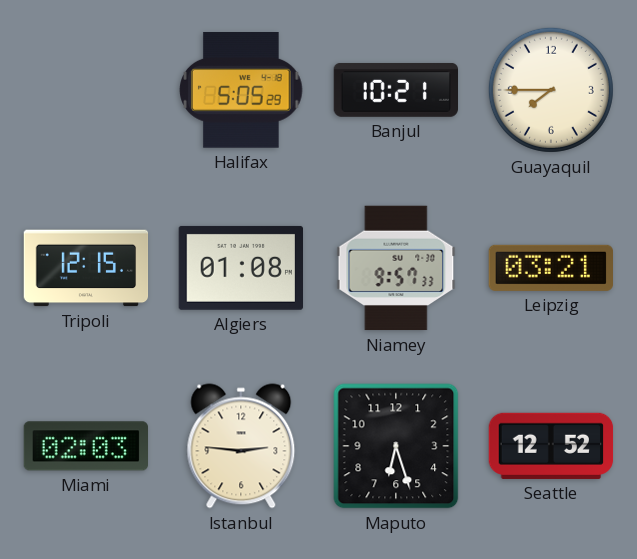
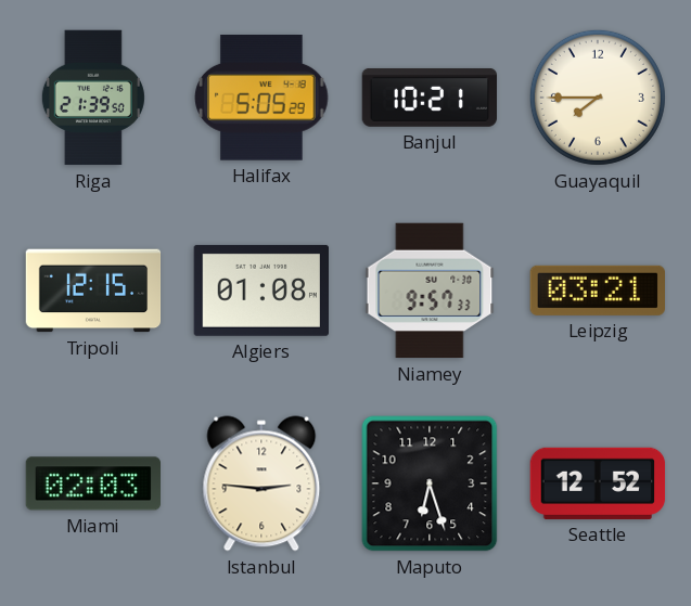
Riga: none -> 21:39
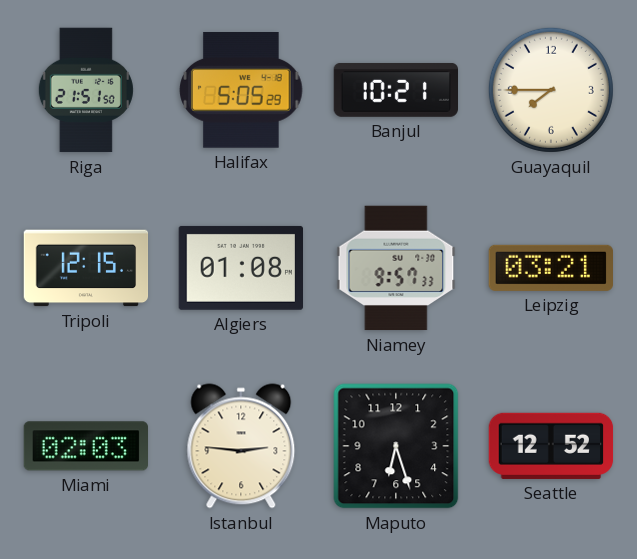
Riga: 21:39 -> 21:51
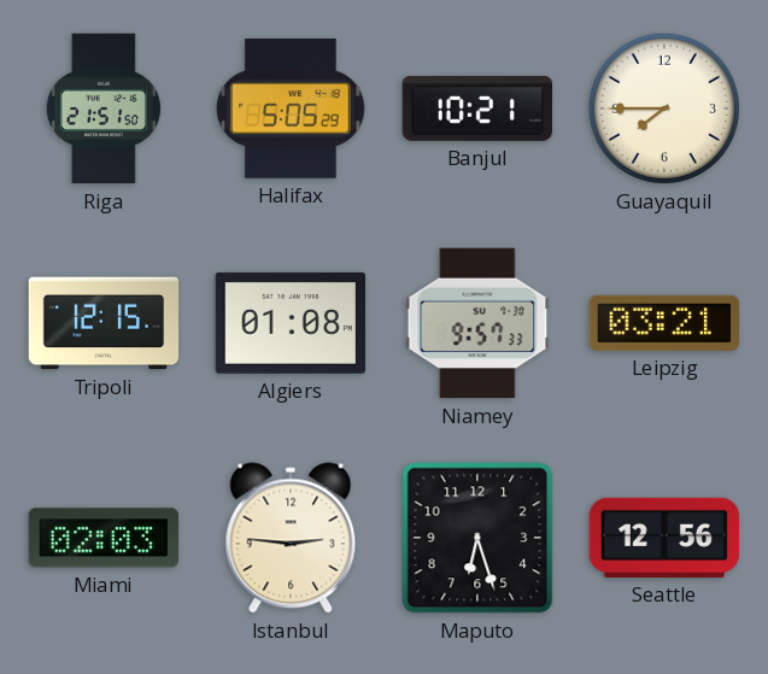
Seattle: 12:52 -> 12:56
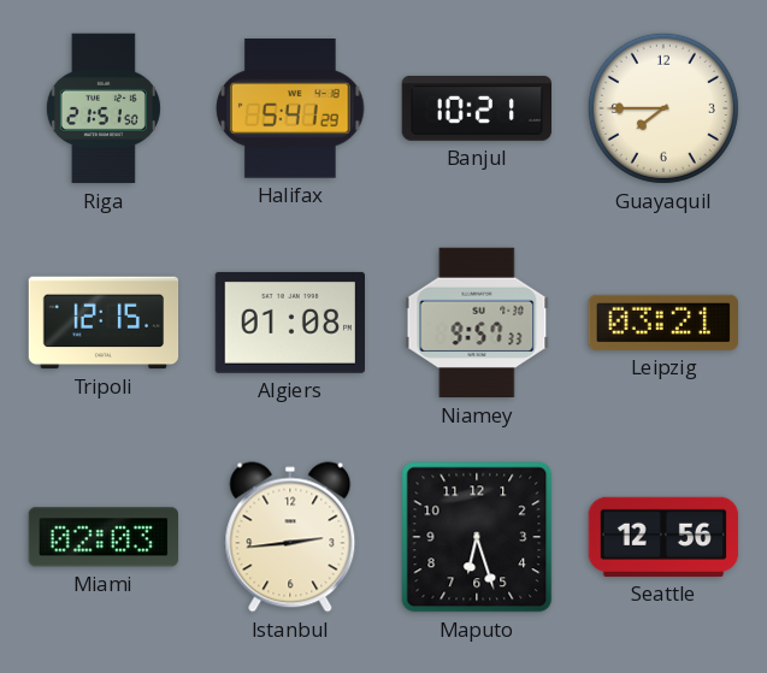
Halifax: 5:05 -> 5:41
Istanbul: 2:46 -> 2:44
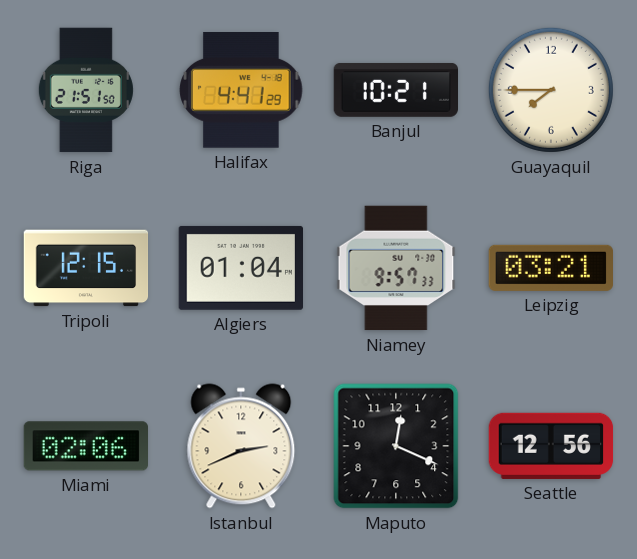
Halifax: 5:41 -> 4:41
Algiers: 01:08 -> 01:04
Miami: 02:03 -> 02:06
Istanbul: 2:44 -> 2:41
Maputo: 6:27 -> 12:19
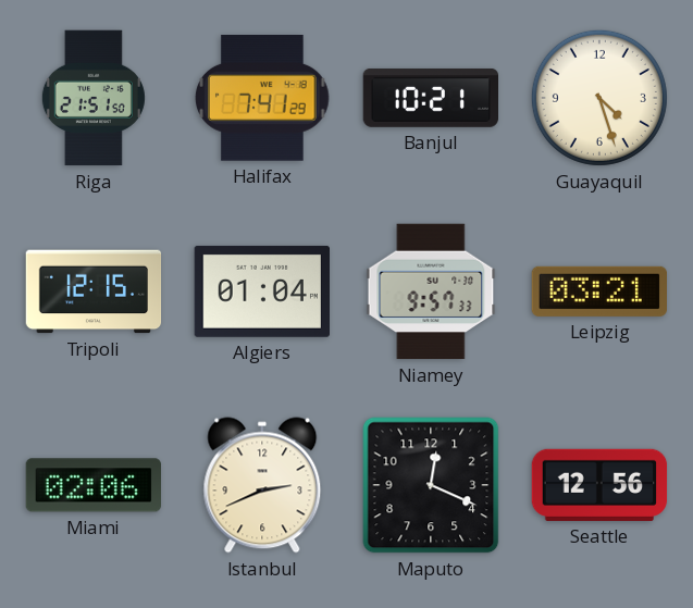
Halifax: 4:41 -> 7:41
Guayaquil: 7:45 -> 4:27
